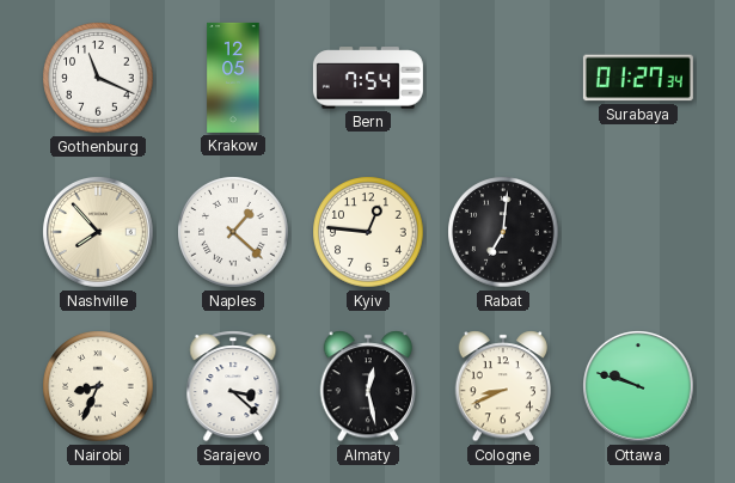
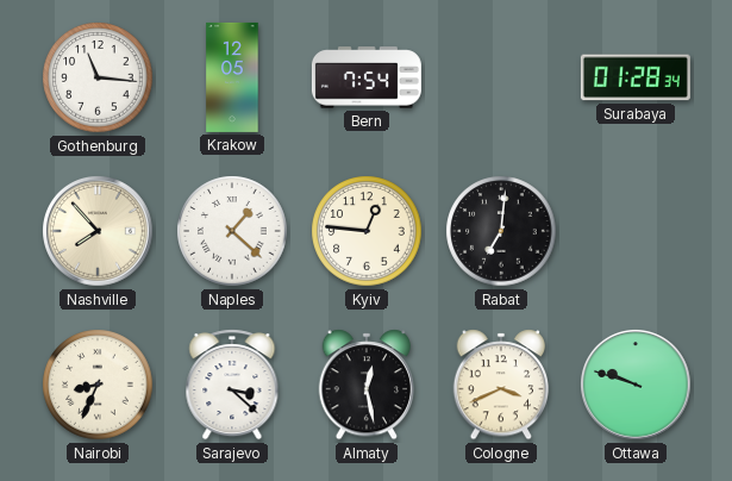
Gothenburg: 11:19 -> 11:16
Surabaya: 01:27 -> 01:28
Cologne: 8:41 -> 3:41
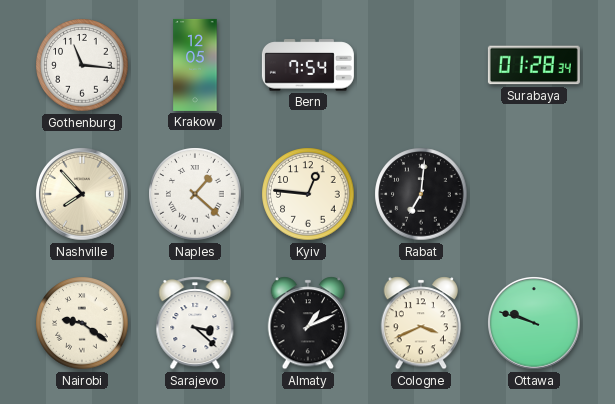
Nairobi: 8:34 -> 9:21
Almaty: 12:28 -> 1:11
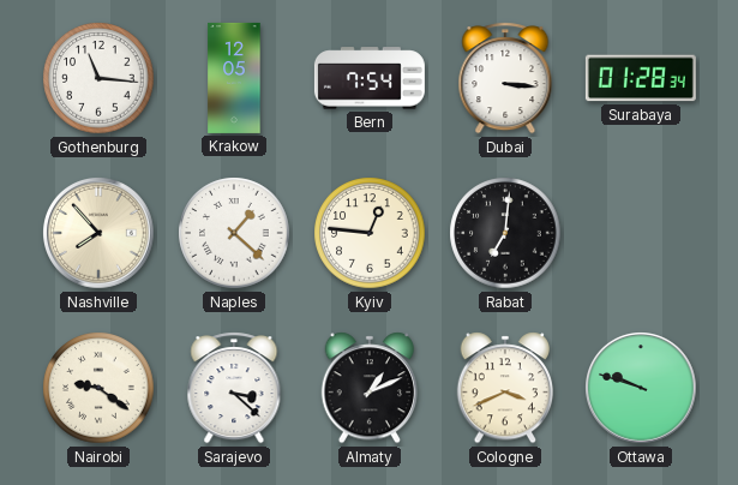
Dubai: none -> 3:16
